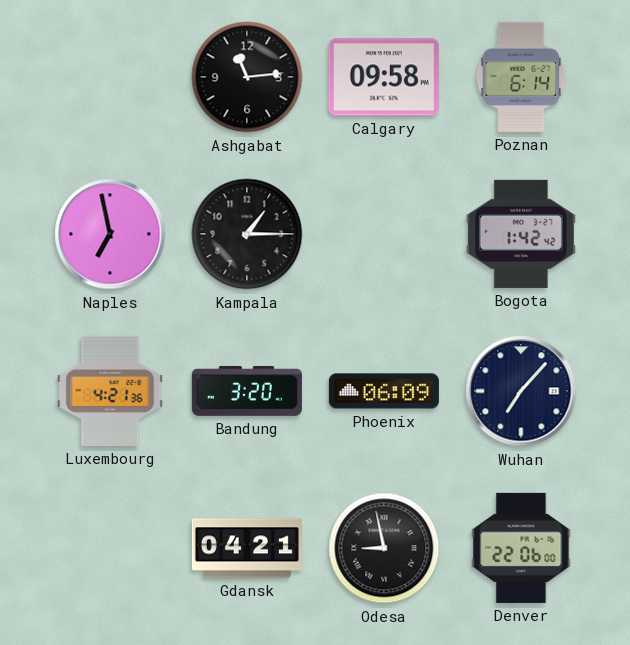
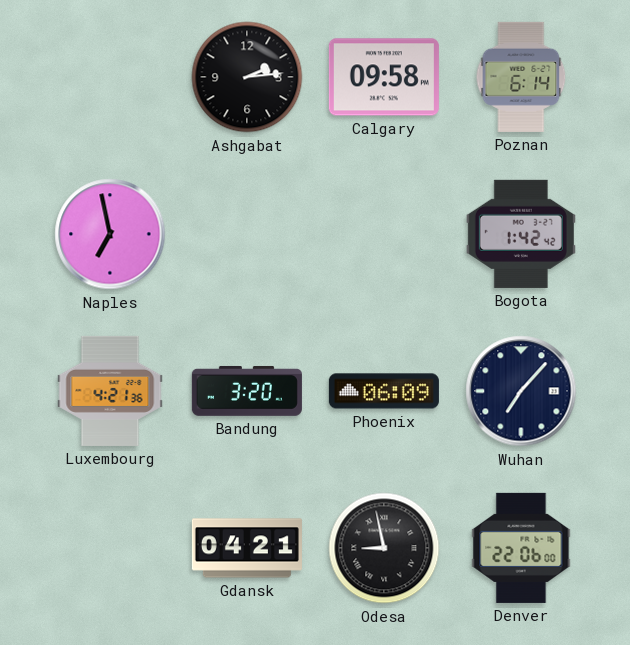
Ashgabat: 11:14 -> 2:14
Kampala: 1:15 -> none
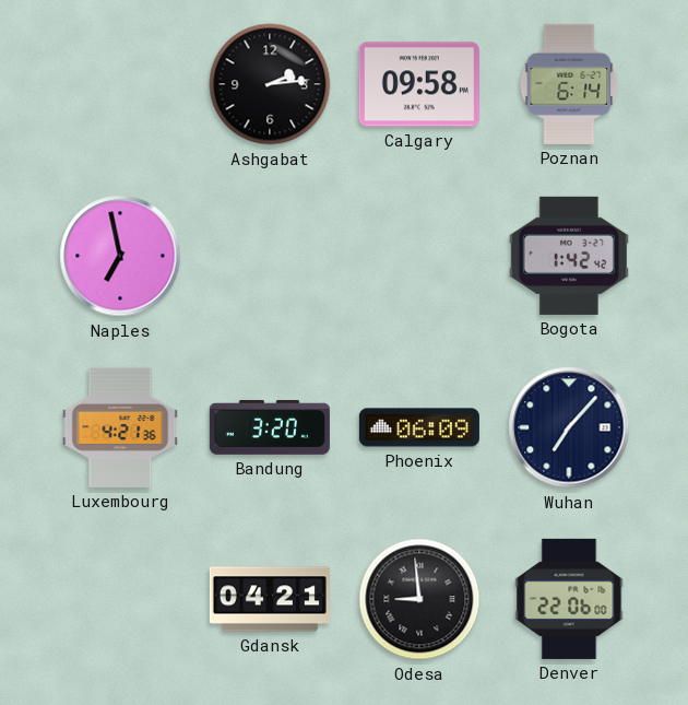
Odesa: 8:58 -> 8:59
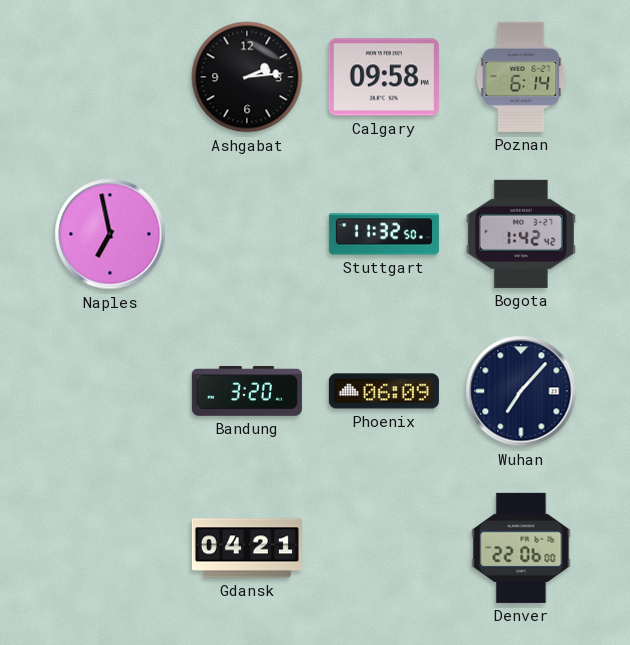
Stuttgart: none -> 11:32
Luxembourg: 4:21 -> none
Odesa: 8:59 -> none
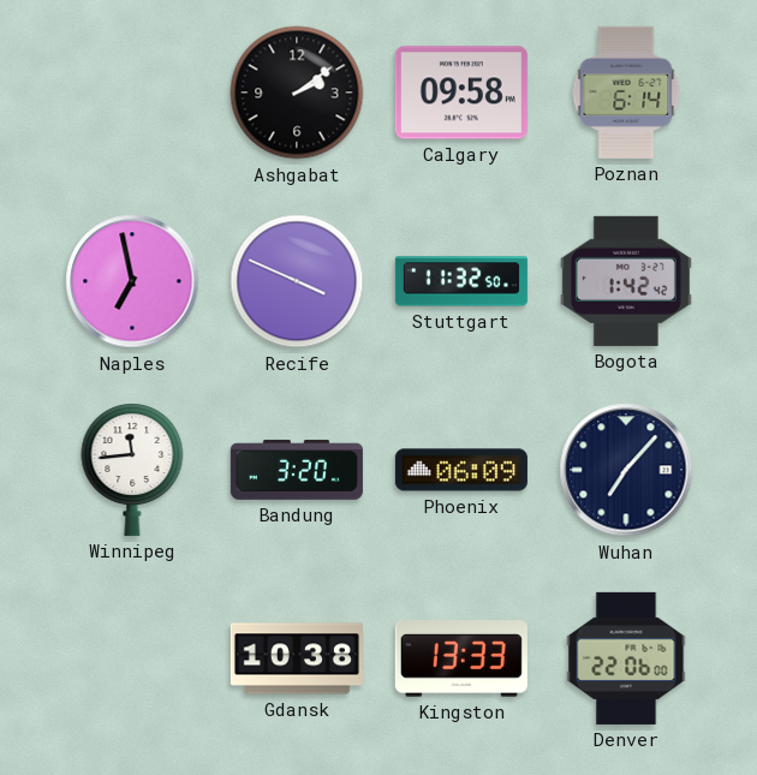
Ashgabat: 2:14 -> 2:09
Recife: none -> 3:49
Winnipeg: none -> 11:44
Gdansk: 04:21 -> 10:38
Kingston: none -> 13:33
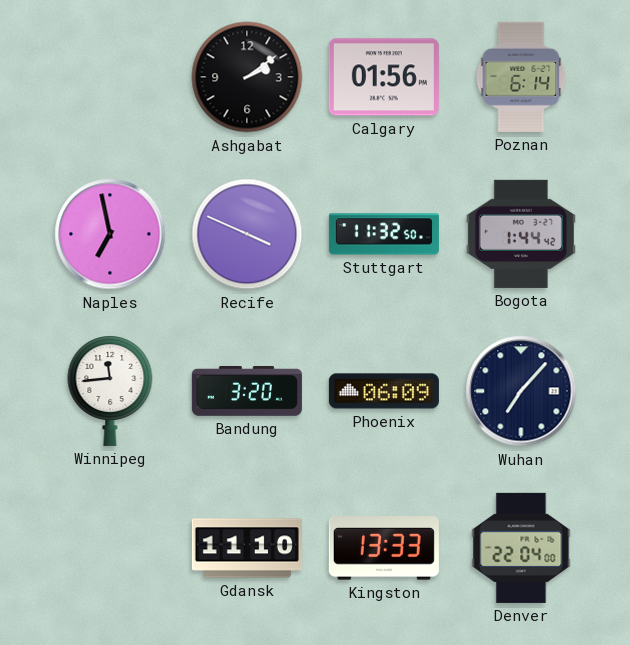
Calgary: 09:58 -> 01:56
Bogota: 1:42 -> 1:44
Gdansk: 10:38 -> 11:10
Denver: 22:06 -> 22:04
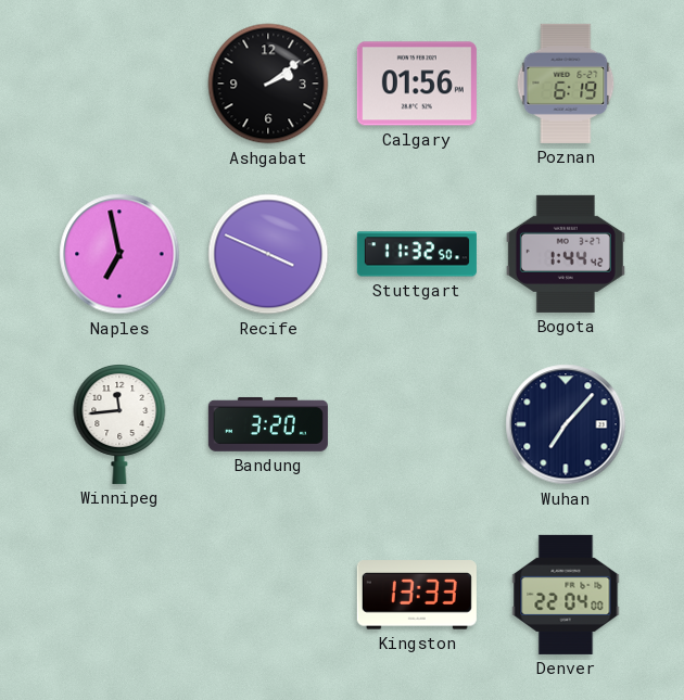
Poznan: 6:14 -> 6:19
Phoenix: 06:09 -> none
Gdansk: 11:10 -> none
